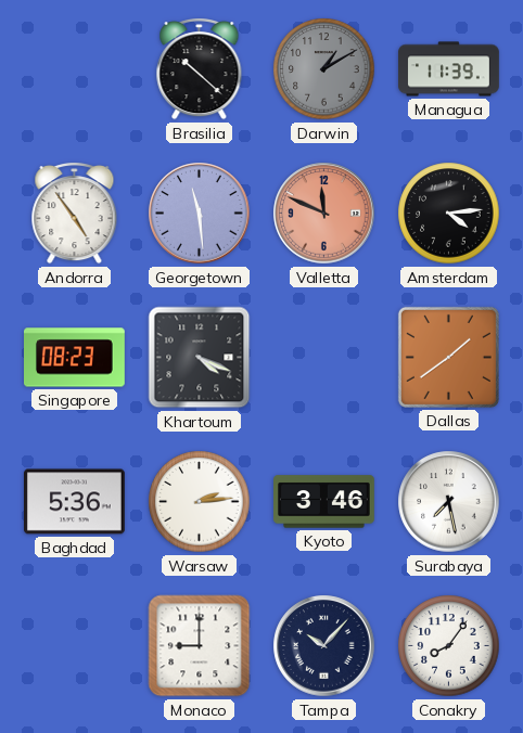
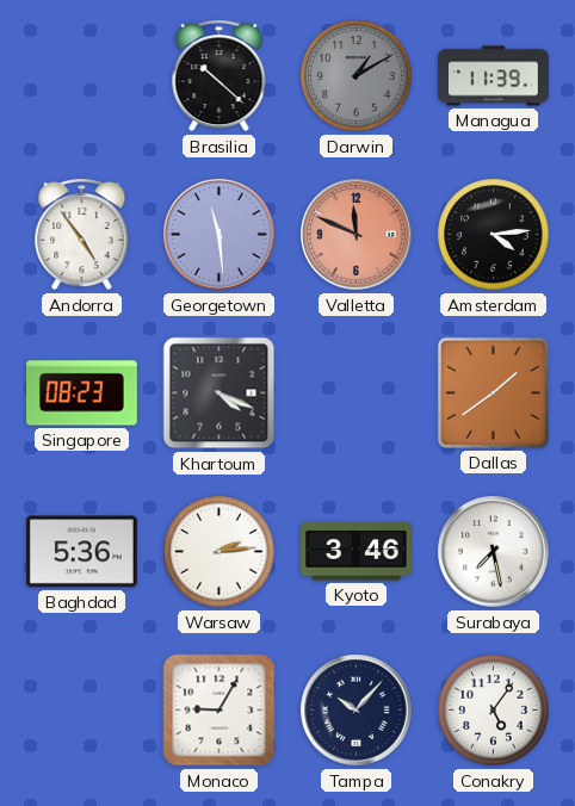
Monaco: 9:00 -> 9:05
Conakry: 8:06 -> 5:06
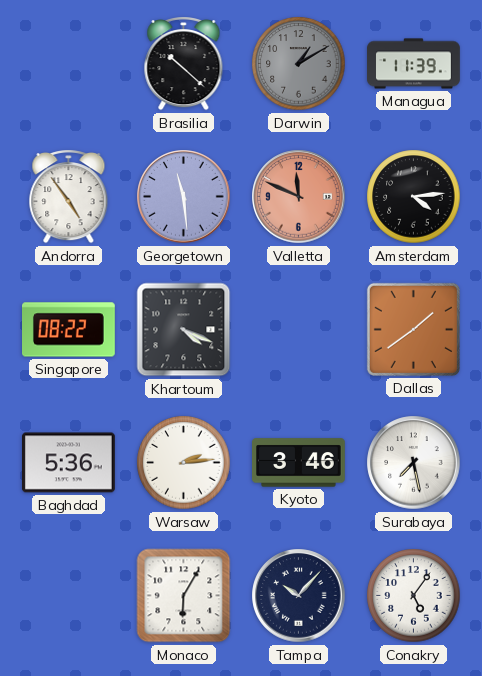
Singapore: 08:23 -> 08:22
Monaco: 9:05 -> 6:05
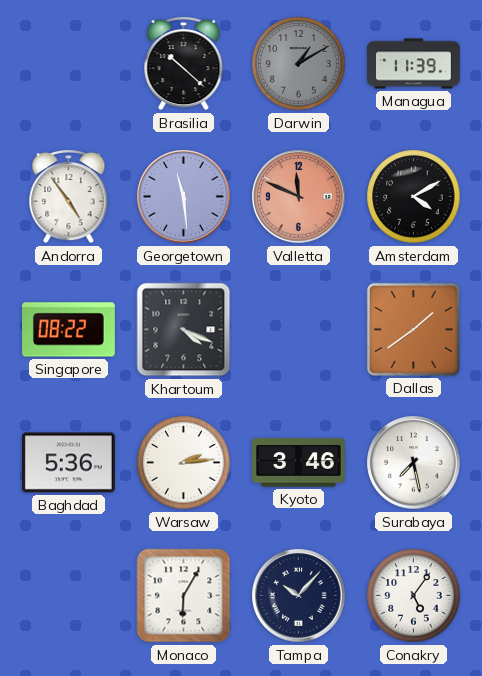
Amsterdam: 4:14 -> 4:10
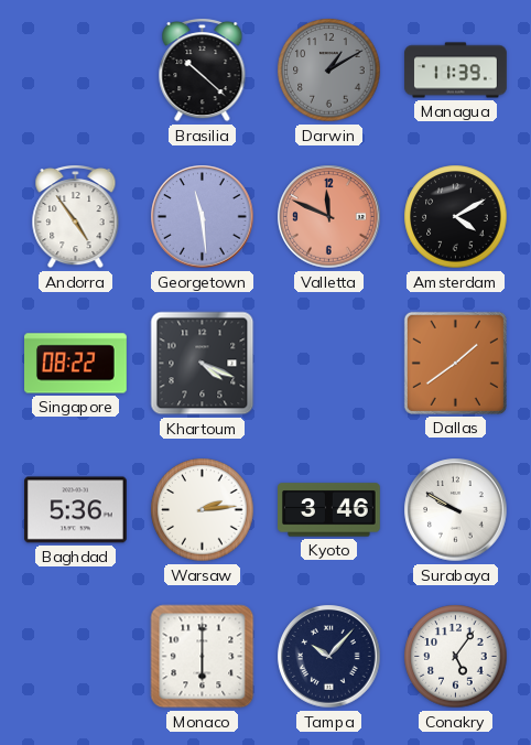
Surabaya: 7:28 -> 9:50
Monaco: 6:05 -> 6:00
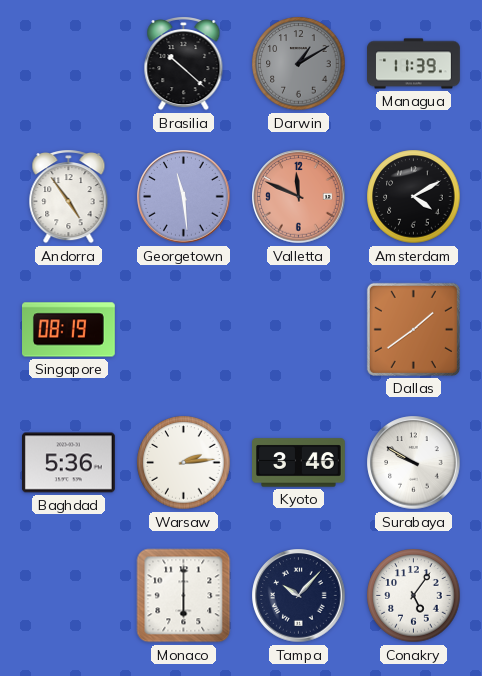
Singapore: 08:22 -> 08:19
Khartoum: 4:19 -> none
